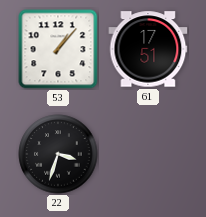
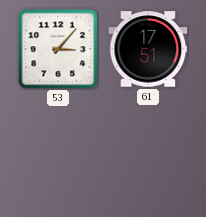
53: 1:07 -> 3:07
22: 3:33 -> none
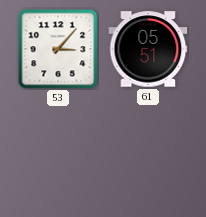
61: 17:51 -> 05:51
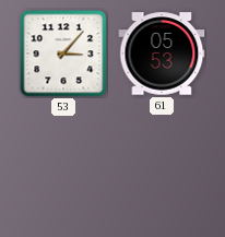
61: 05:51 -> 05:53
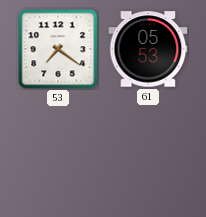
53: 3:07 -> 7:21
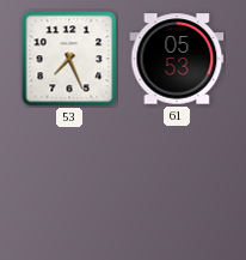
53: 7:21 -> 7:26
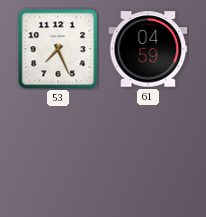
61: 05:53 -> 04:59
